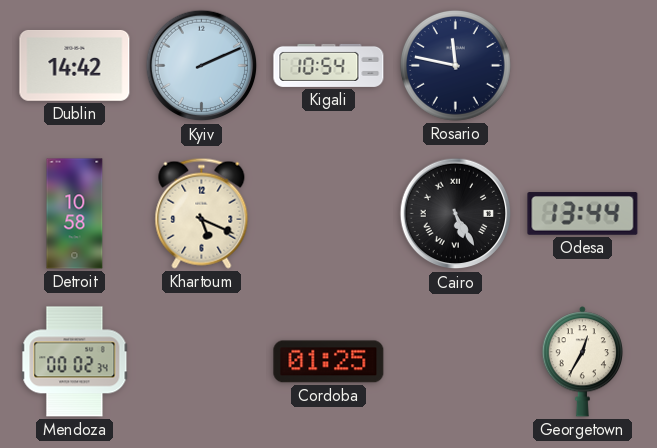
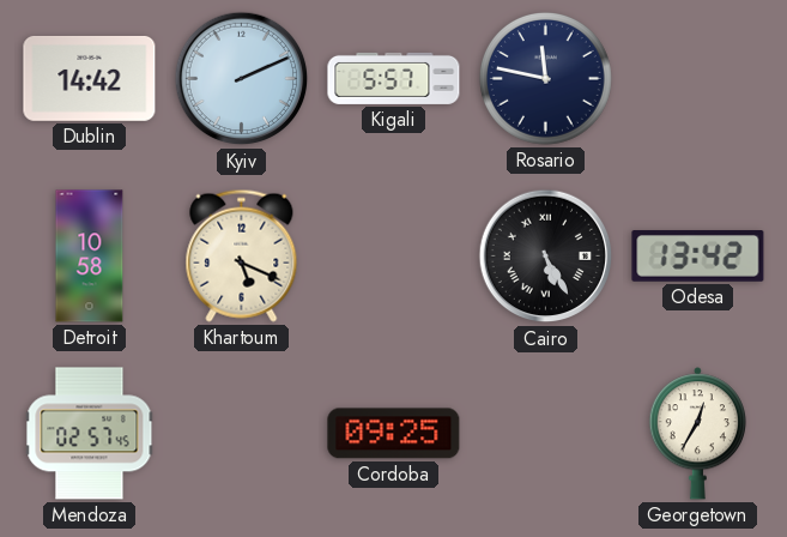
Kigali: 10:54 -> 5:57
Odesa: 13:44 -> 13:42
Mendoza: 00:02 -> 02:57
Cordoba: 01:25 -> 09:25
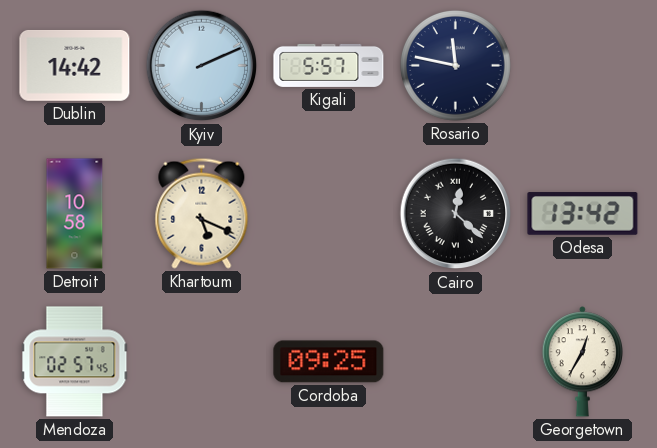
Cairo: 5:25 -> 12:22
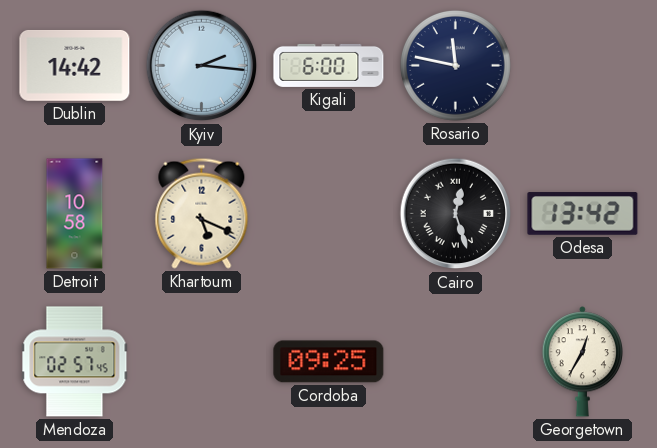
Kyiv: 2:11 -> 2:16
Kigali: 5:57 -> 6:00
Cairo: 12:22 -> 12:27
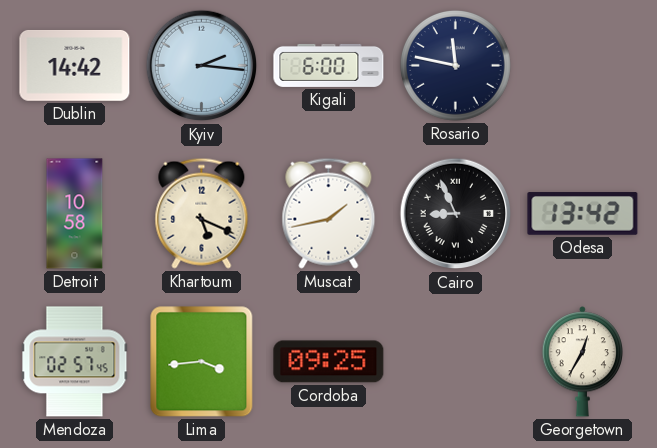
Muscat: none -> 1:43
Cairo: 12:27 -> 8:56
Lima: none -> 3:44
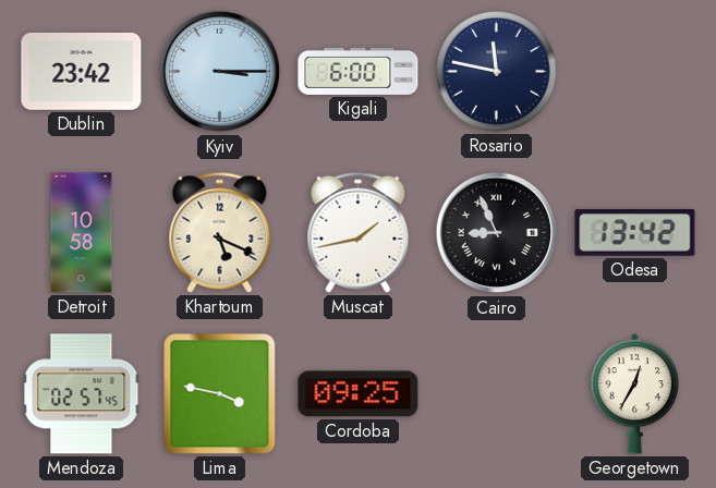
Dublin: 14:42 -> 23:42
Kyiv: 2:16 -> 3:15
Lima: 3:44 -> 3:47
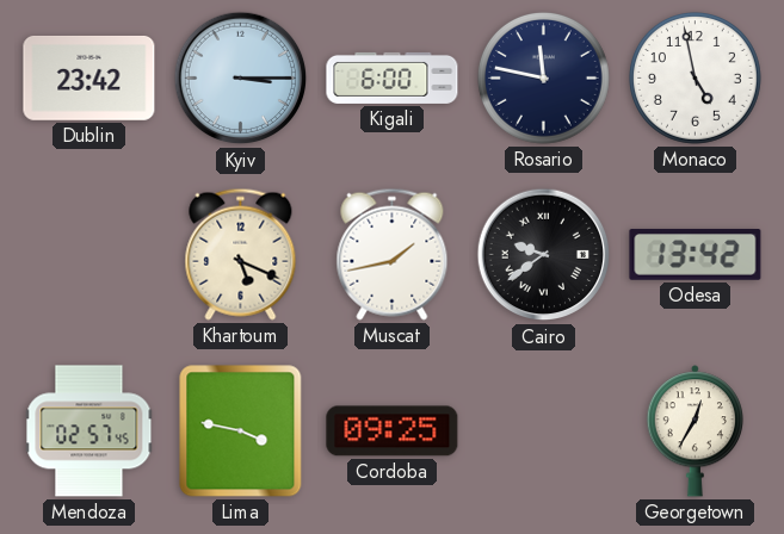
Monaco: none -> 4:58
Detroit: 10:58 -> none
Cairo: 8:56 -> 9:39
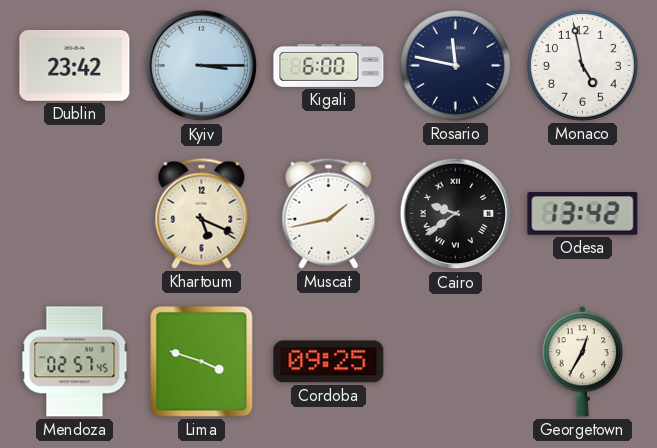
Lima: 3:47 -> 3:48
